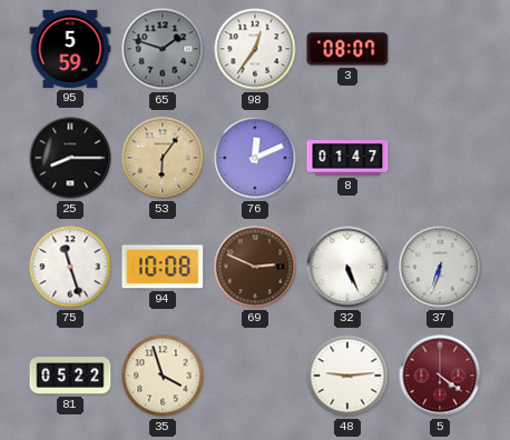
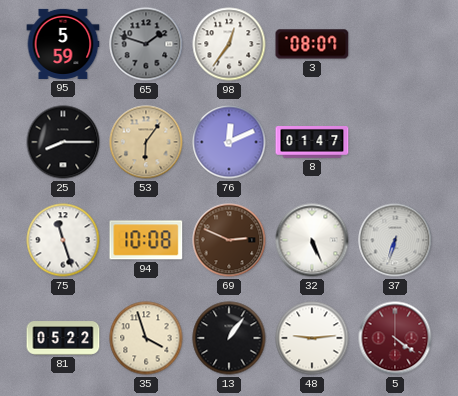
13: none -> 1:06
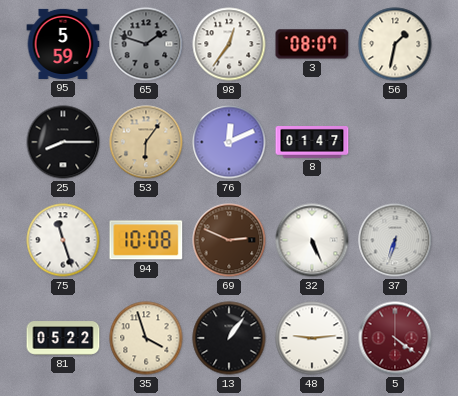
56: none -> 1:32
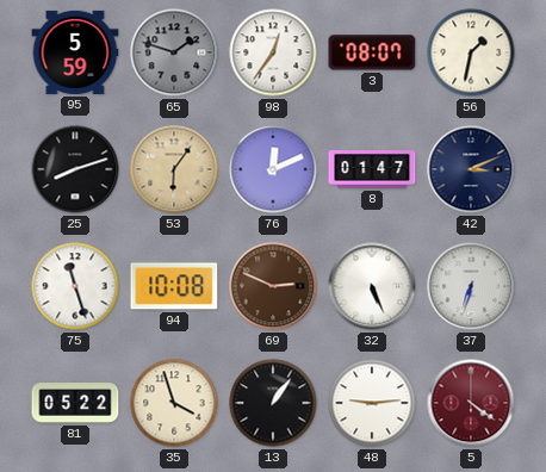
25: 8:15 -> 8:12
42: none -> 3:11
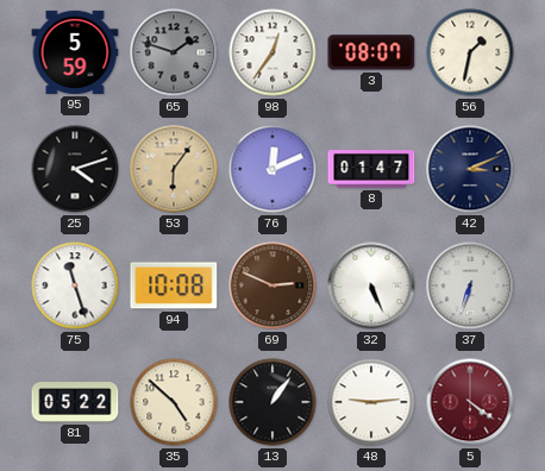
25: 8:12 -> 4:12
35: 3:57 -> 4:52
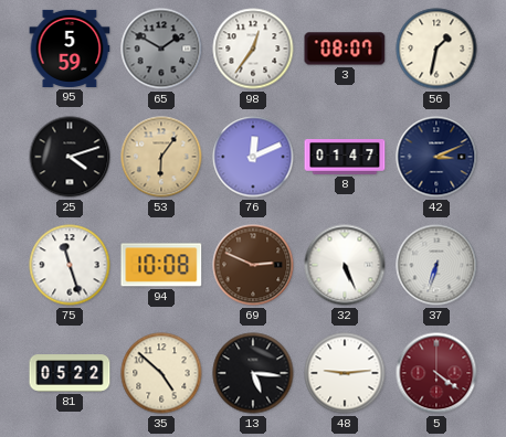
65: 1:48 -> 1:50
13: 1:06 -> 5:16
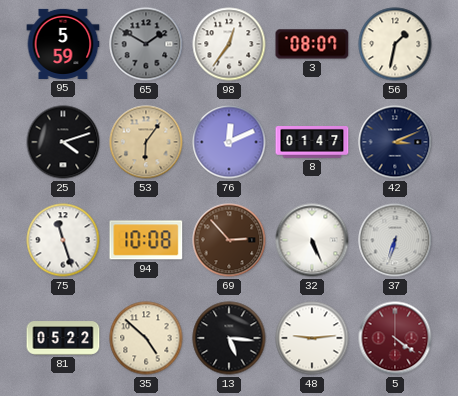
69: 2:49 -> 2:53
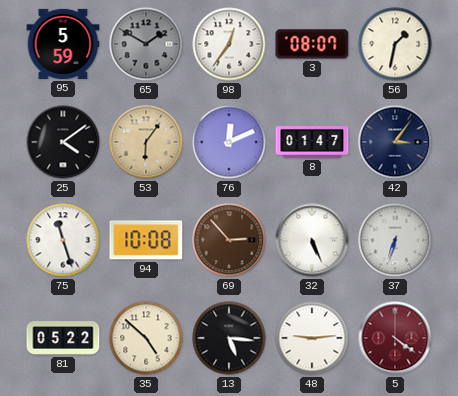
25: 4:12 -> 4:09
42: 3:11 -> 3:06
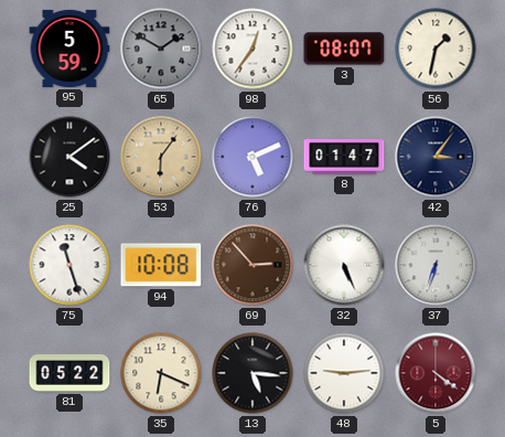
76: 12:11 -> 5:11
35: 4:52 -> 6:19
